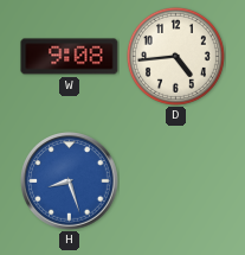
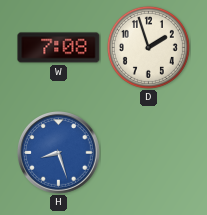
W: 9:08 -> 7:08
D: 4:44 -> 1:57
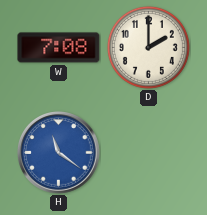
D: 1:57 -> 2:00
H: 8:27 -> 11:21
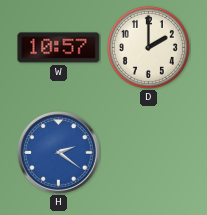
W: 7:08 -> 10:57
H: 11:21 -> 2:21
